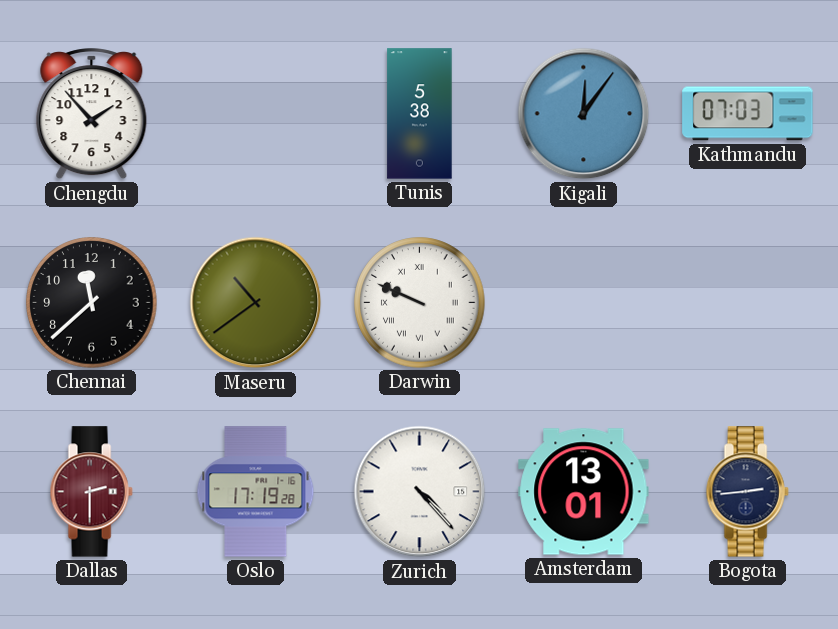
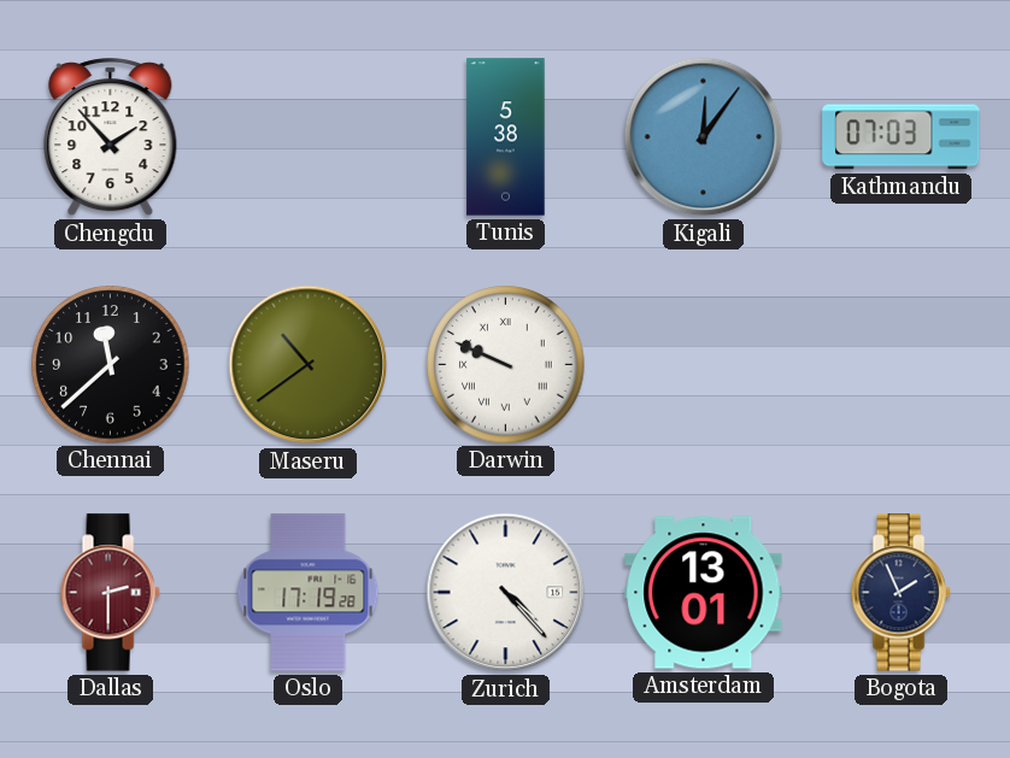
Bogota: 2:44 -> 1:56
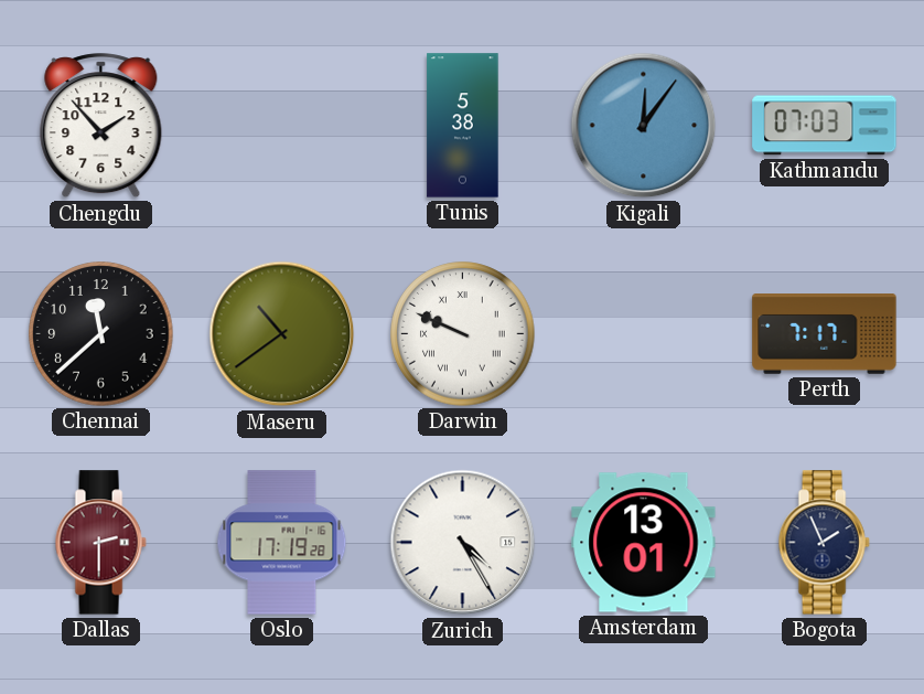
Perth: none -> 7:17
Zurich: 4:23 -> 4:25
